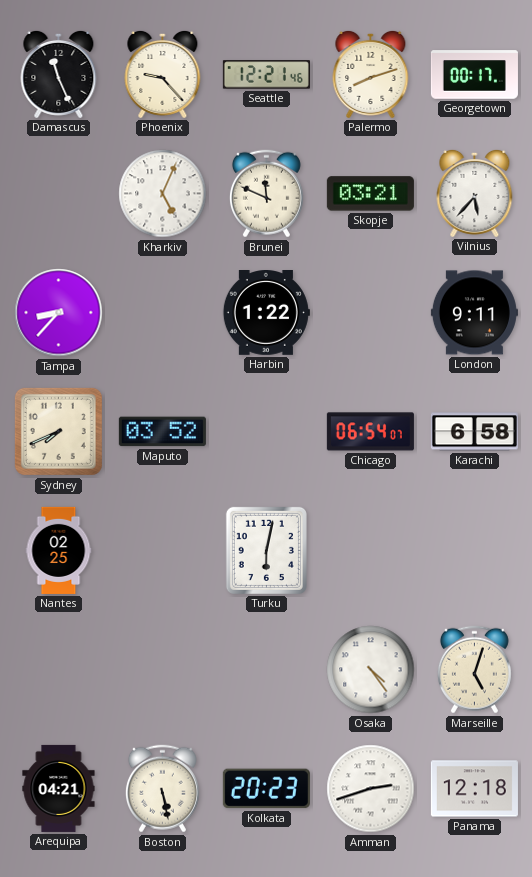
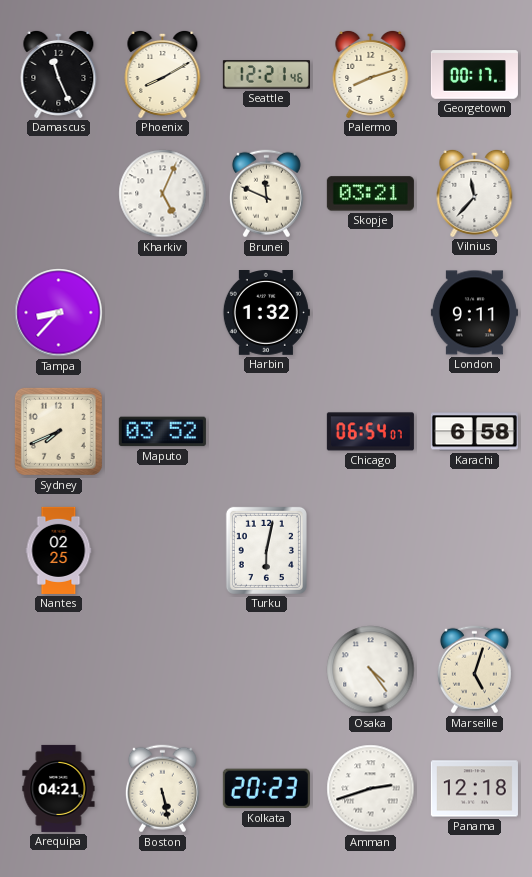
Phoenix: 9:23 -> 8:10
Vilnius: 5:37 -> 11:37
Harbin: 1:22 -> 1:32
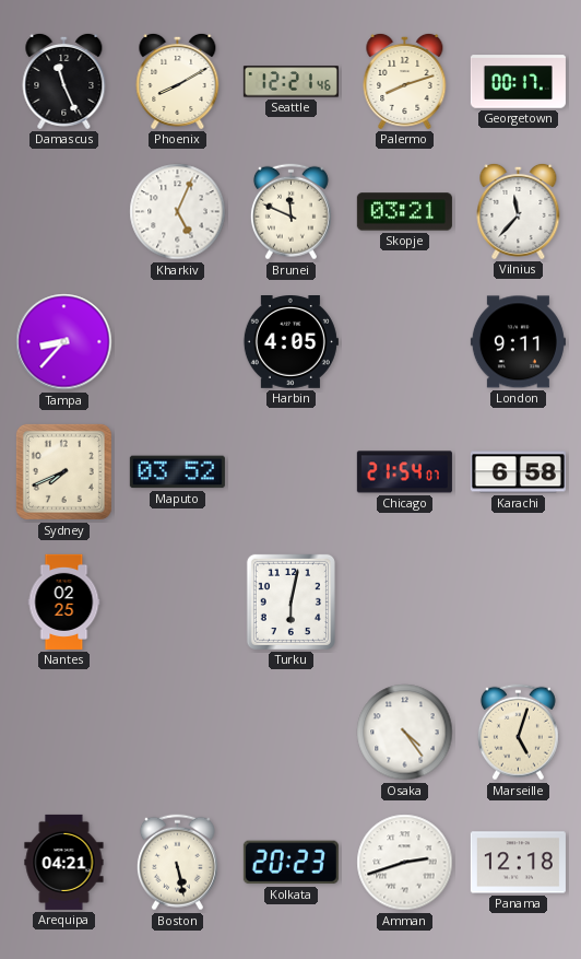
Harbin: 1:32 -> 4:05
Chicago: 06:54 -> 21:54
